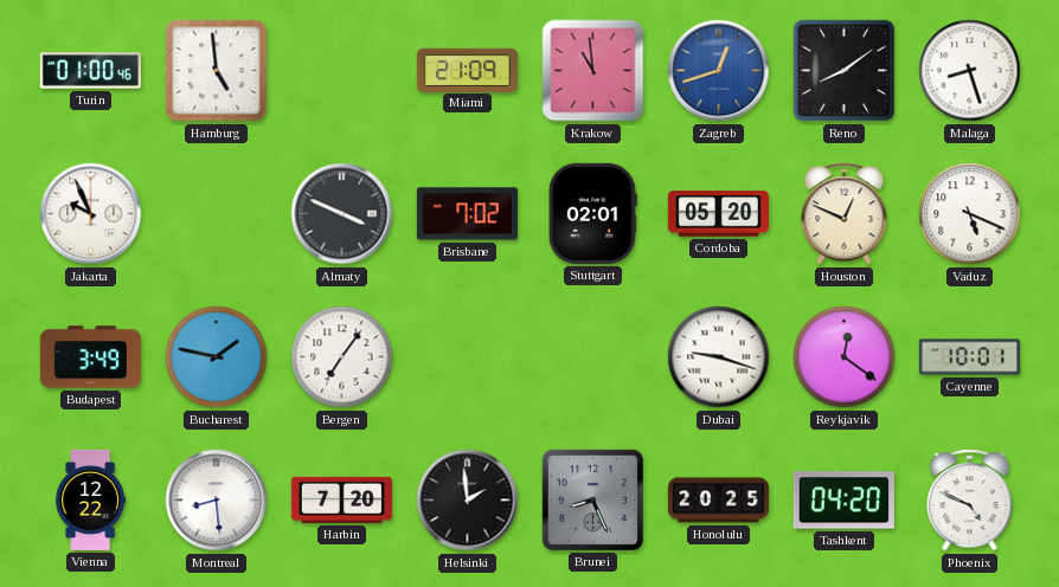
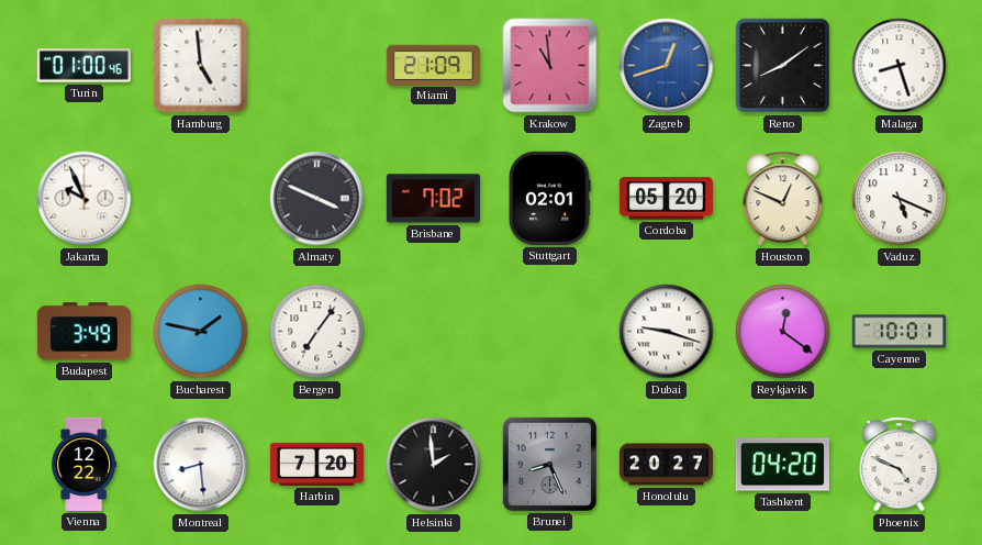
Honolulu: 20:25 -> 20:27
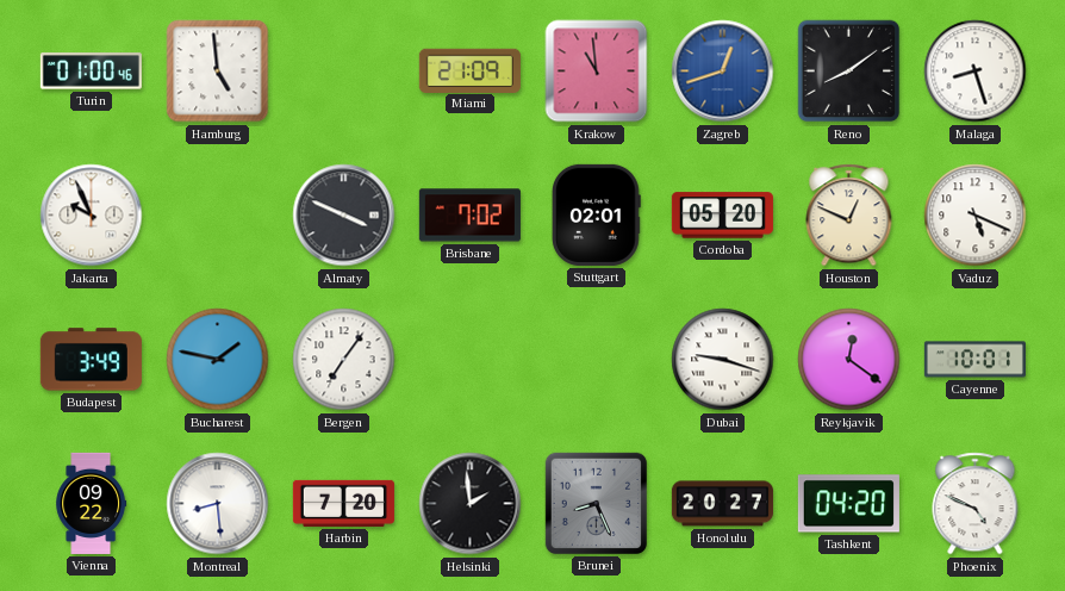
Vienna: 12:22 -> 09:22
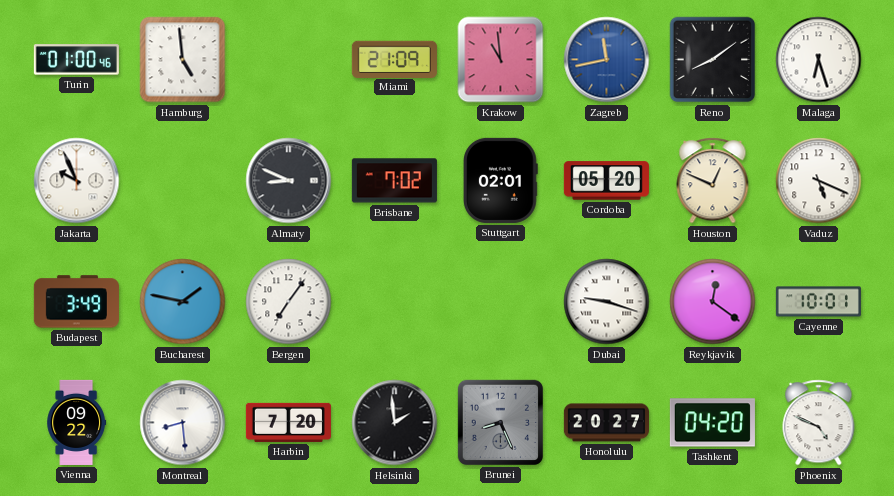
Zagreb: 12:42 -> 11:43
Malaga: 8:27 -> 6:27
Almaty: 3:49 -> 8:49
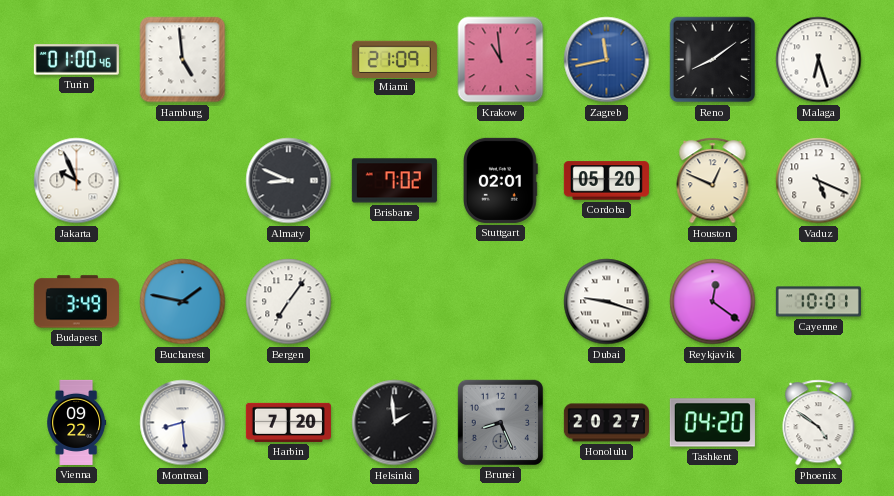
Phoenix: 4:49 -> 4:51
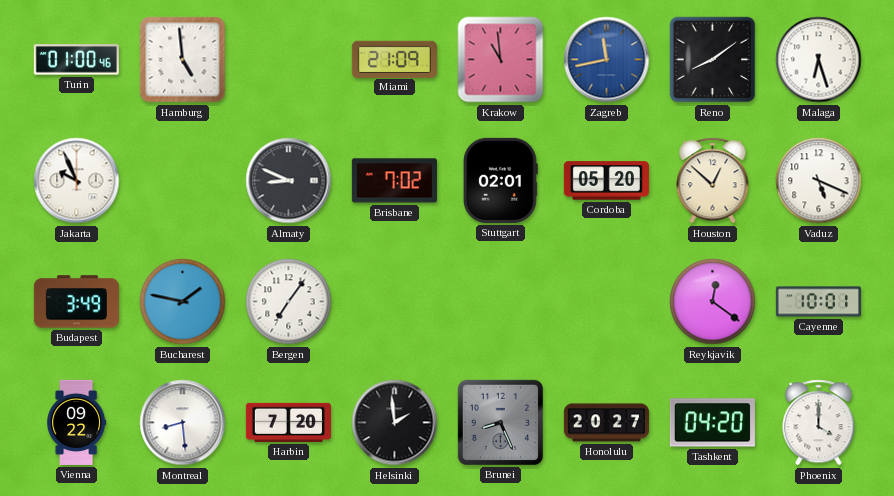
Houston: 12:49 -> 12:52
Dubai: 9:18 -> none
Phoenix: 4:51 -> 4:00
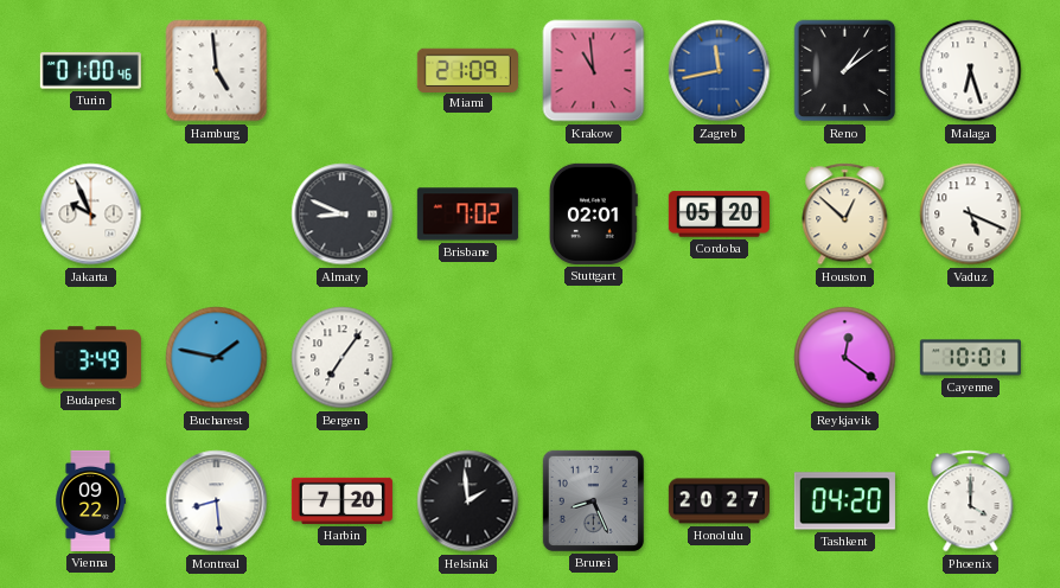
Reno: 8:09 -> 1:09
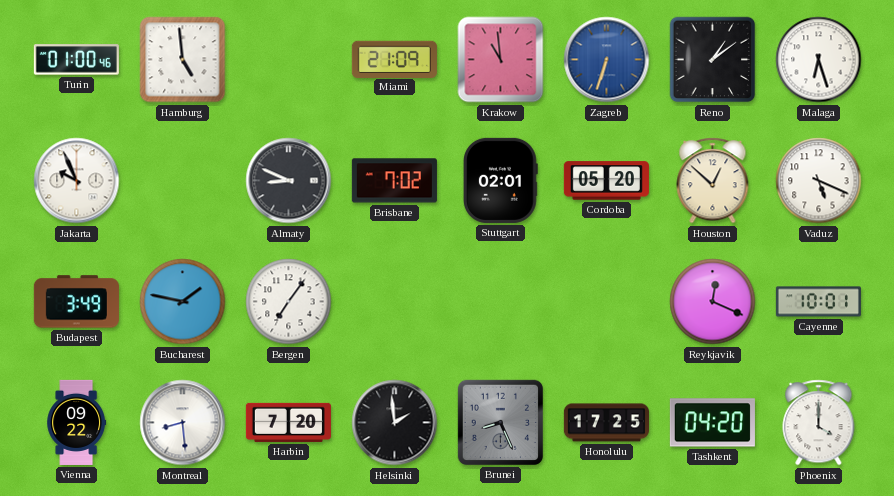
Zagreb: 11:43 -> 6:33
Reykjavik: 12:21 -> 12:19
Honolulu: 20:27 -> 17:25
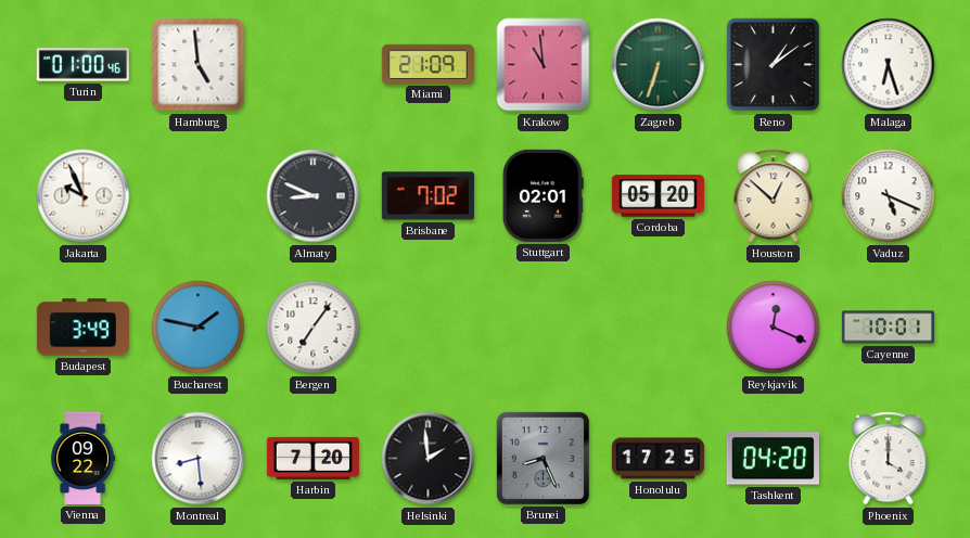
Zagreb dial: blue -> green
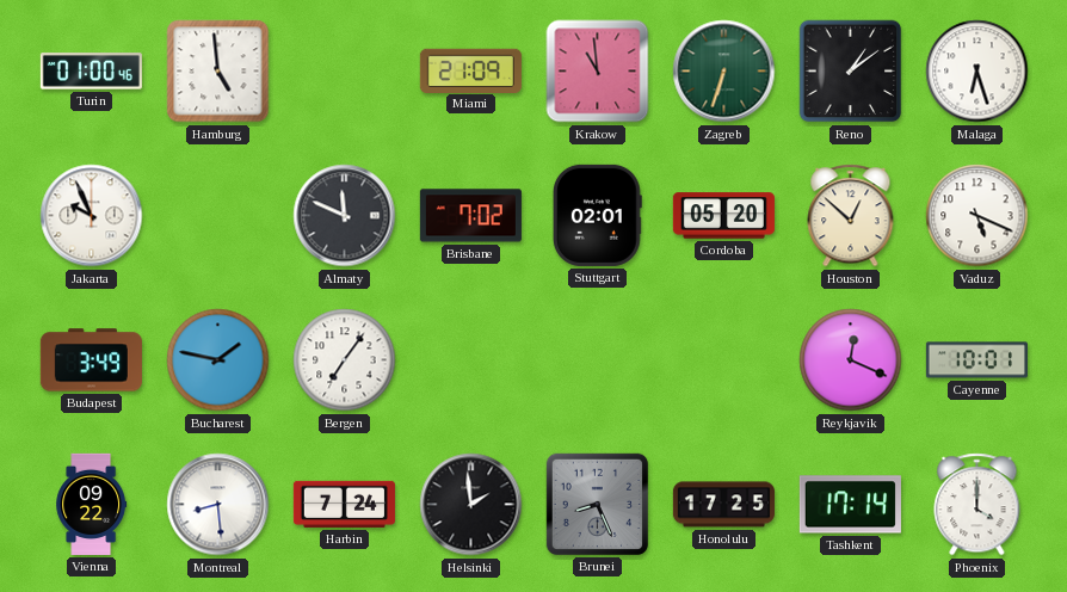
Almaty: 8:49 -> 11:49
Harbin: 7:20 -> 7:24
Tashkent: 04:20 -> 17:14
